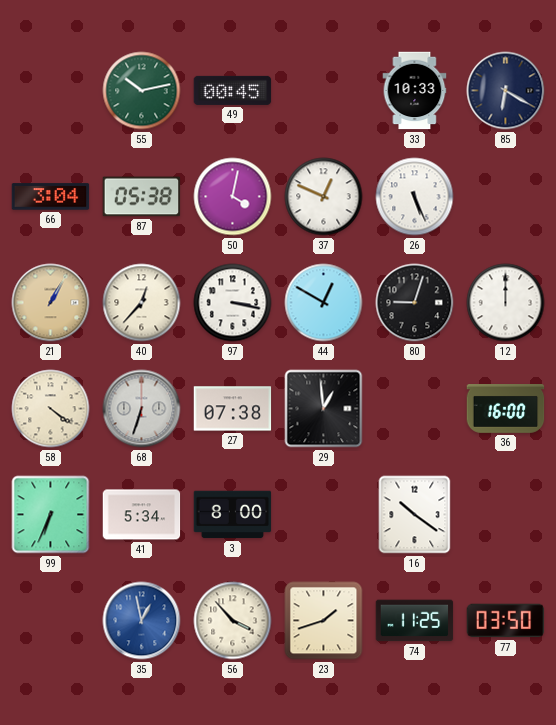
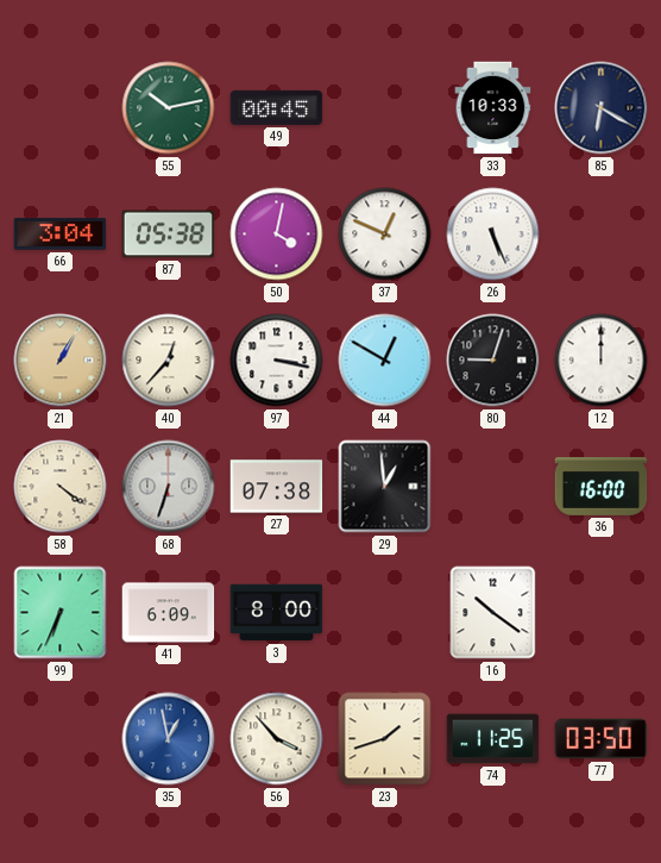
41: 5:34 -> 6:09
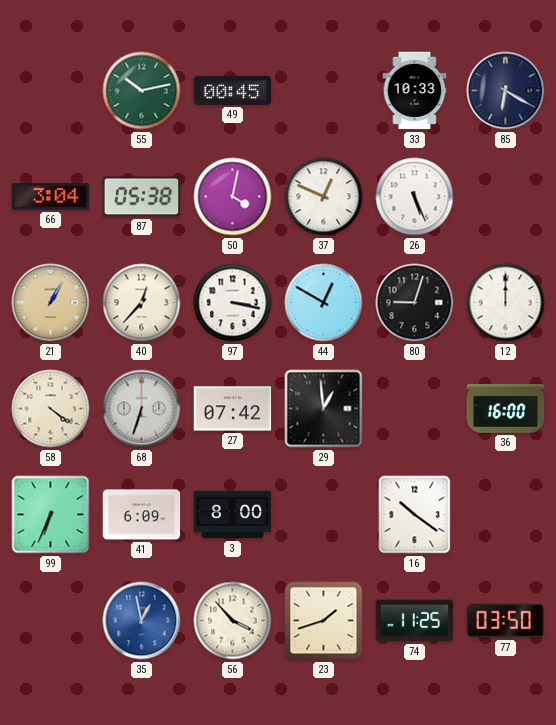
27: 07:38 -> 07:42
